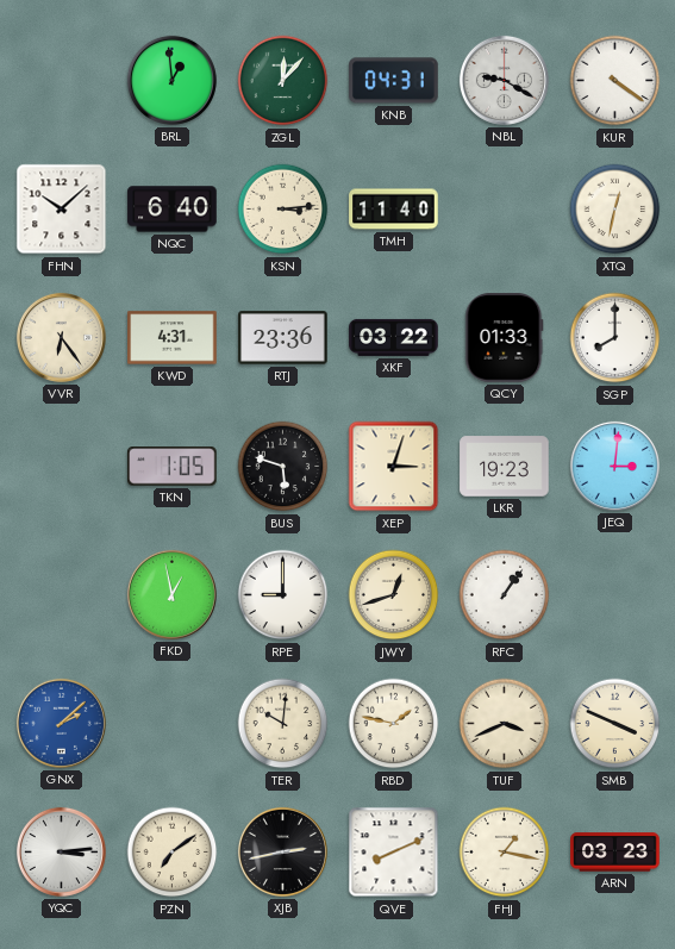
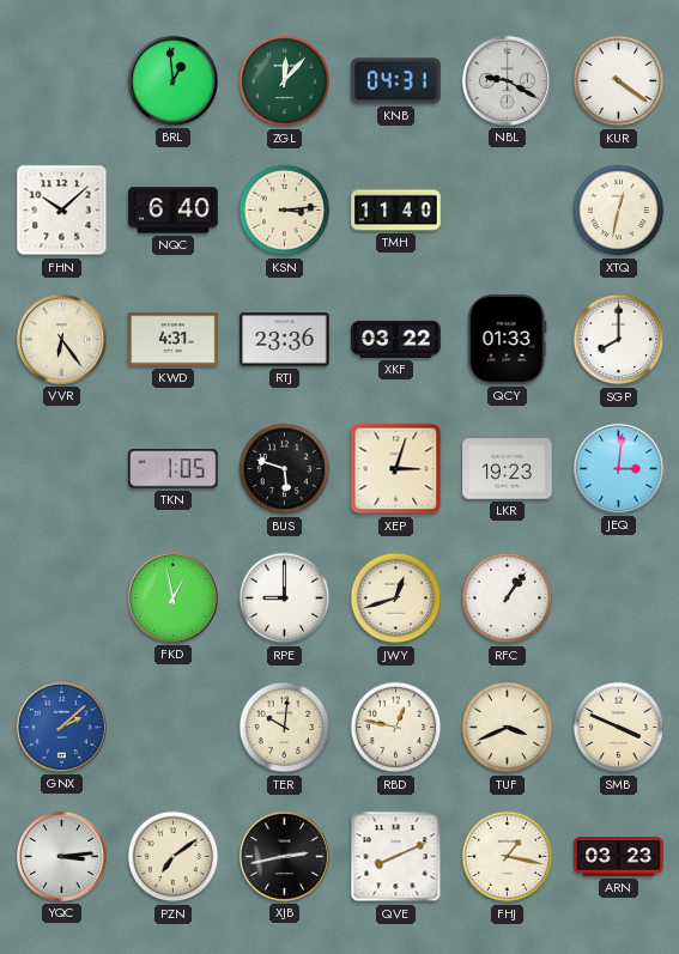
RBD: 1:47 -> 12:47
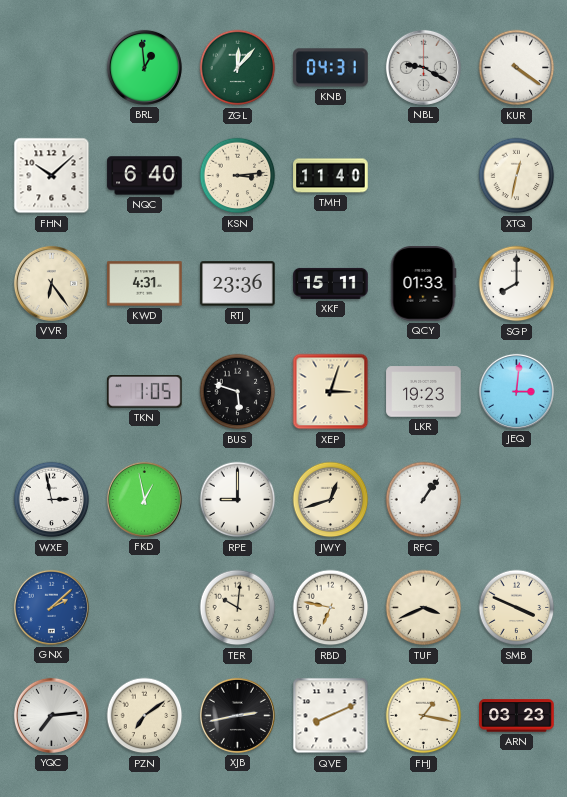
XKF: 03:22 -> 15:11
WXE: none -> 2:58
RBD: 12:47 -> 6:47
YQC: 3:14 -> 7:14
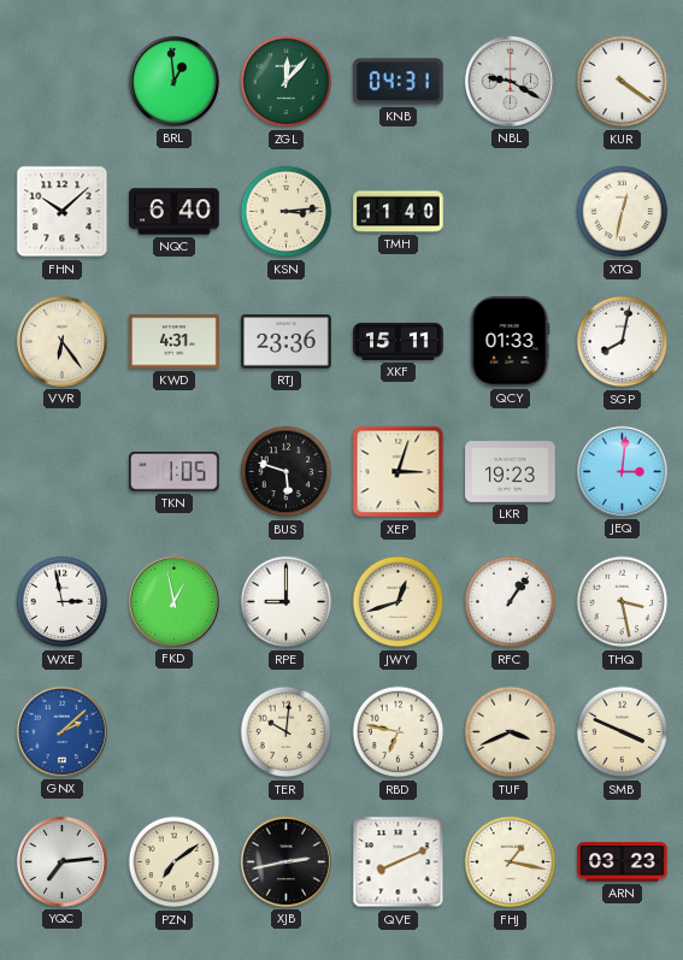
SGP: 8:00 -> 8:02
THQ: none -> 3:28
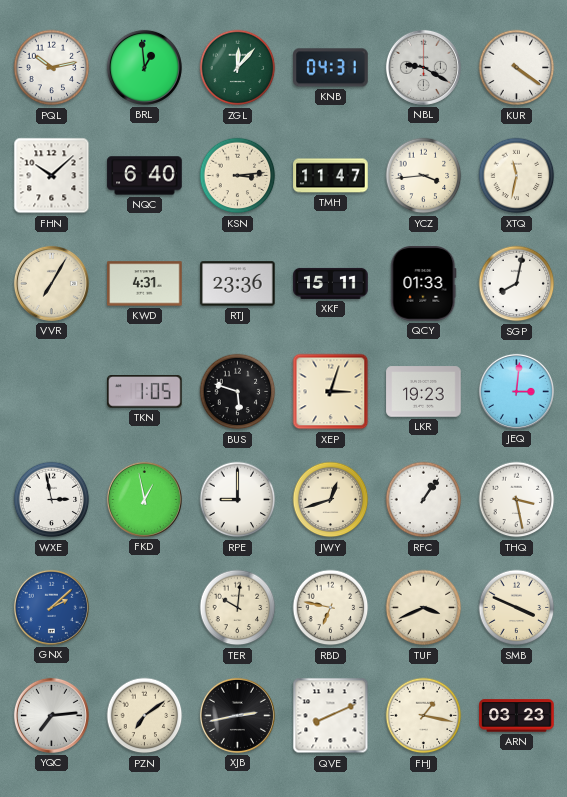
PQL: none -> 10:13
TMH: 11:40 -> 11:47
YCZ: none -> 3:44
XTQ: 12:32 -> 11:32
VVR: 6:24 -> 7:05
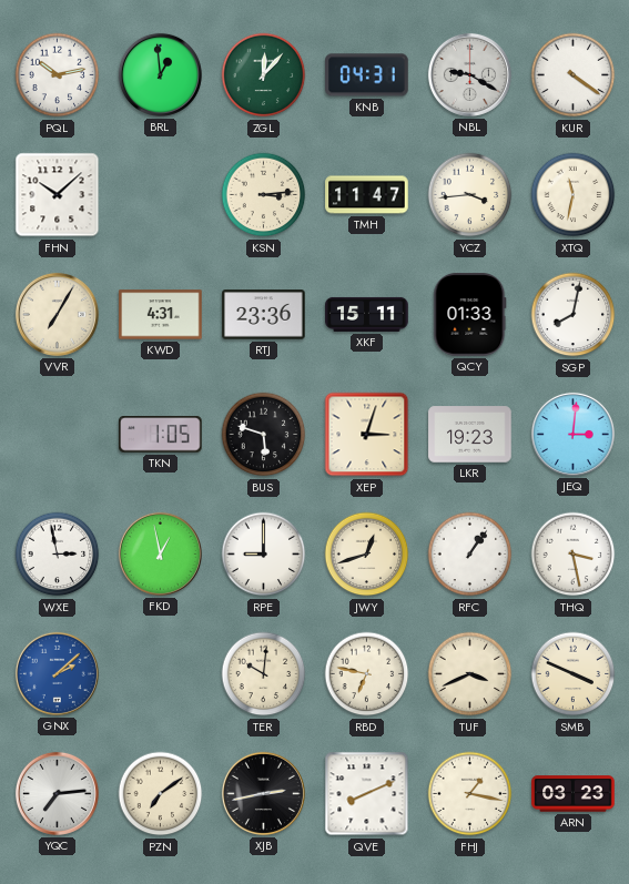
NQC: 6:40 -> none
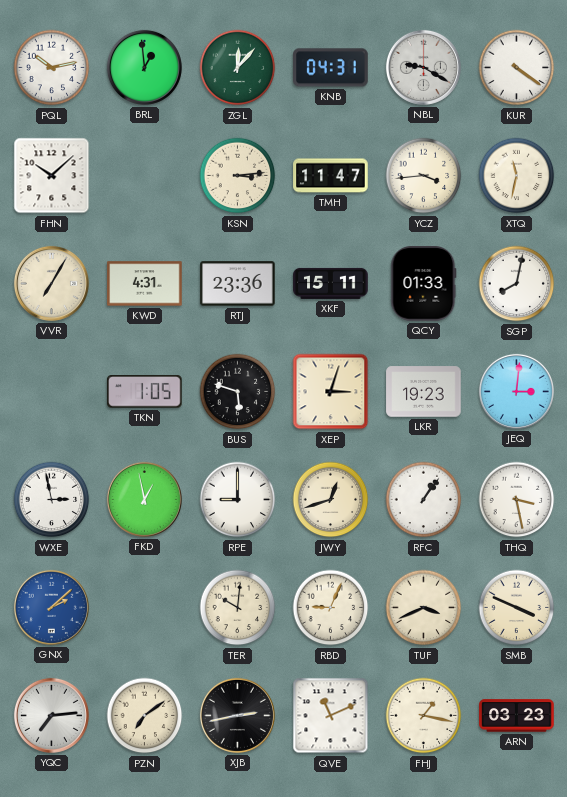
RBD: 6:47 -> 9:04
QVE: 8:11 -> 11:11
